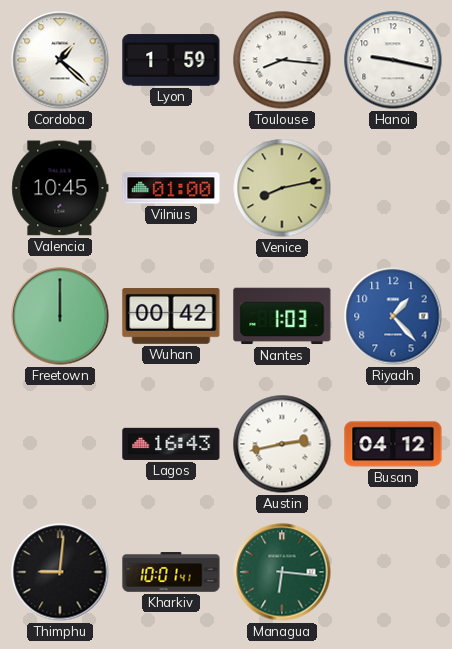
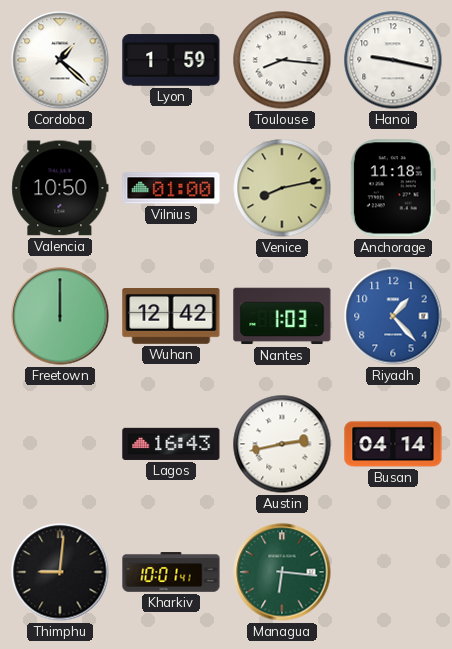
Valencia: 10:45 -> 10:50
Anchorage: none -> 11:18
Wuhan: 00:42 -> 12:42
Busan: 04:12 -> 04:14
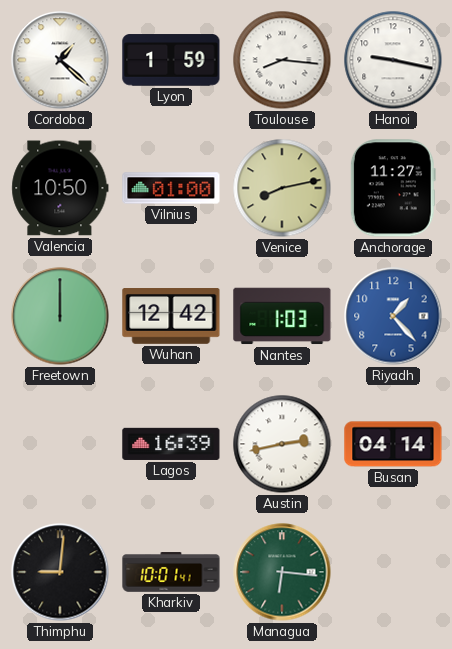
Anchorage: 11:18 -> 11:27
Lagos: 16:43 -> 16:39
